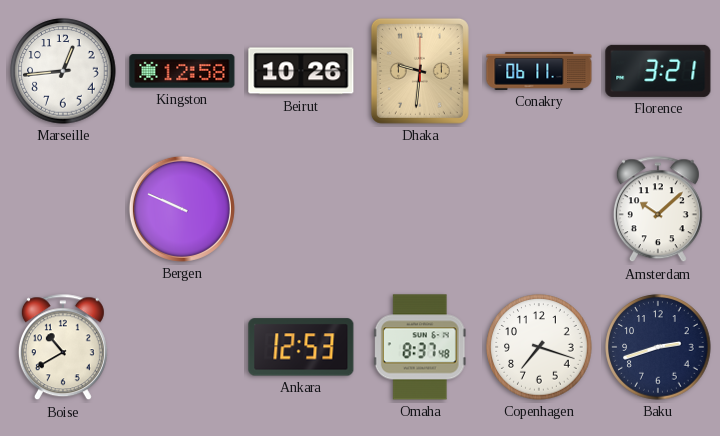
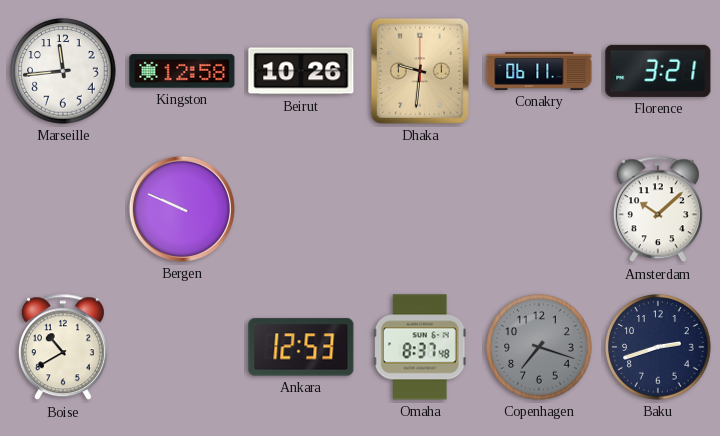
Marseille: 12:44 -> 11:44
Copenhagen dial: white -> grey
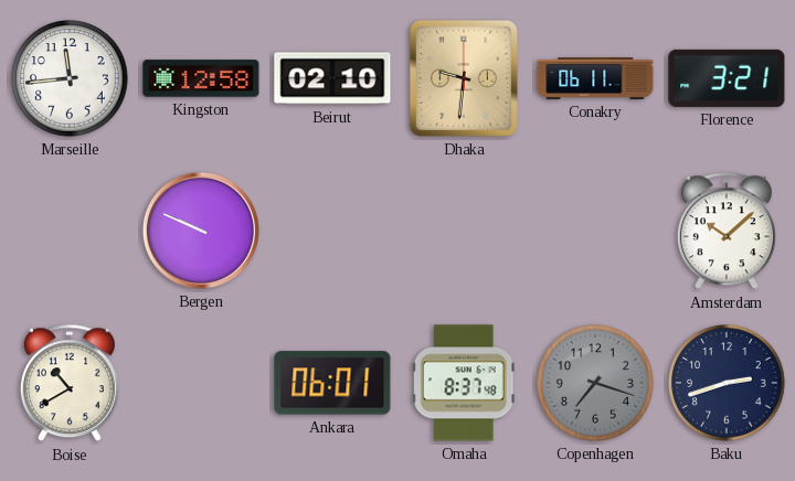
Beirut: 10:26 -> 02:10
Ankara: 12:53 -> 06:01
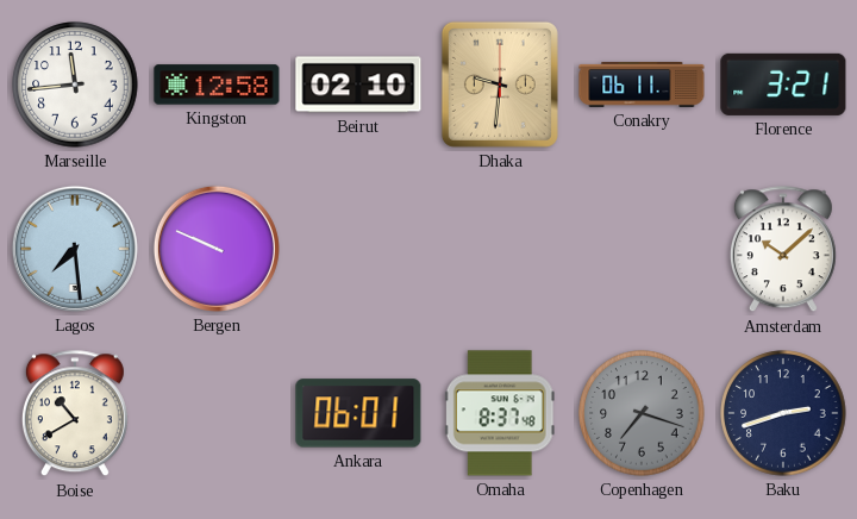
Lagos: none -> 7:29
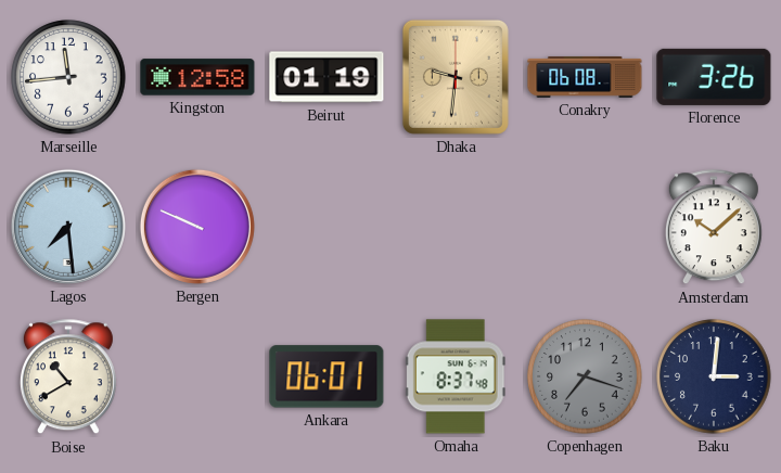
Beirut: 02:10 -> 01:19
Conakry: 06:11 -> 06:08
Florence: 3:21 -> 3:26
Baku: 2:42 -> 3:01
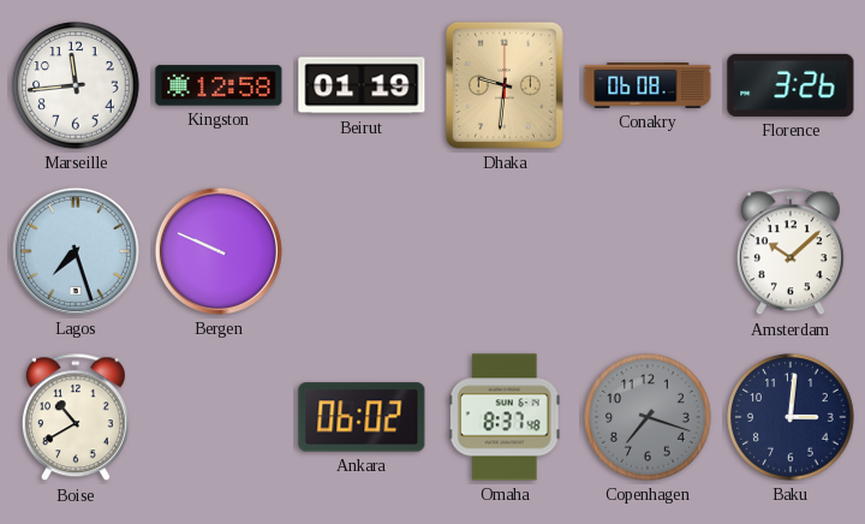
Lagos: 7:29 -> 7:27
Ankara: 06:01 -> 06:02
